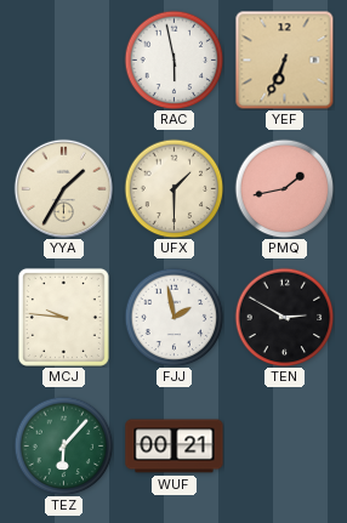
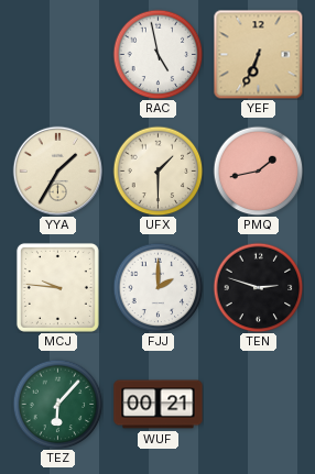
RAC: 5:58 -> 4:58
FJJ: 1:58 -> 2:00
TEN: 2:50 -> 2:48
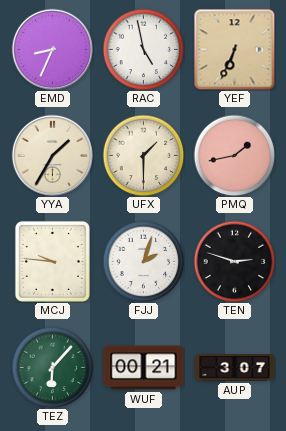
EMD: none -> 8:34
FJJ: 2:00 -> 2:03
AUP: none -> 3:07
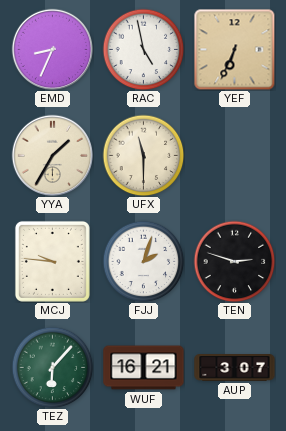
UFX: 1:30 -> 11:30
PMQ: 1:43 -> none
WUF: 00:21 -> 16:21
